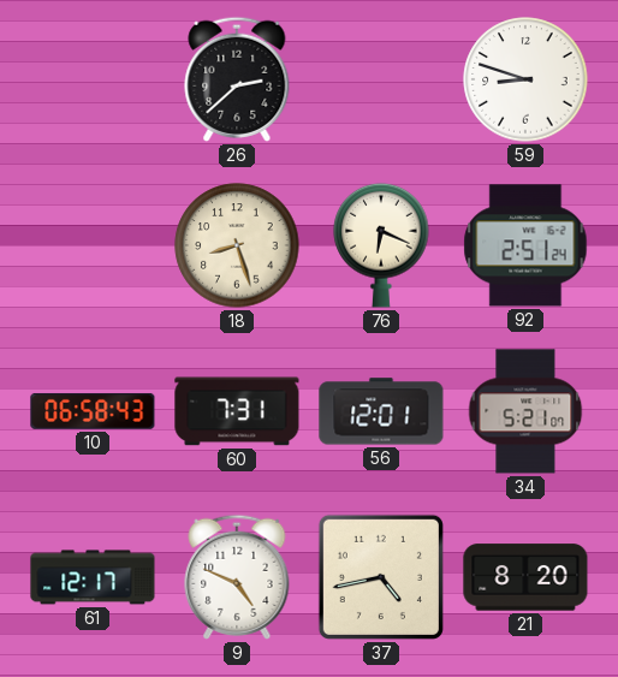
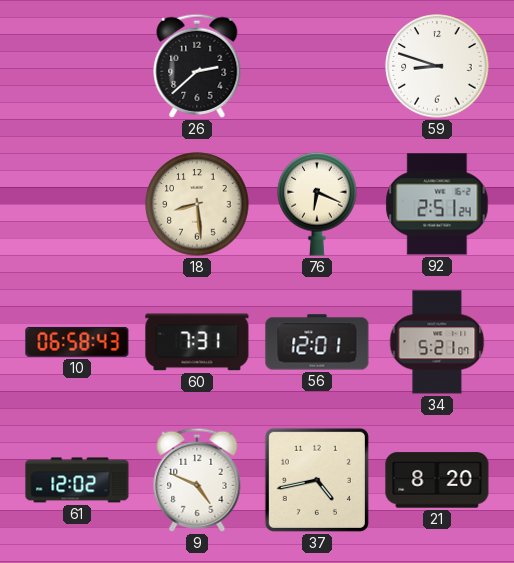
18: 8:27 -> 8:29
61: 12:17 -> 12:02
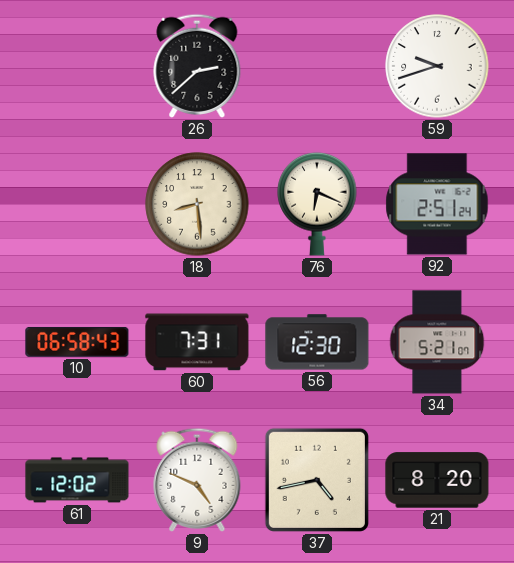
59: 8:48 -> 9:42
56: 12:01 -> 12:30
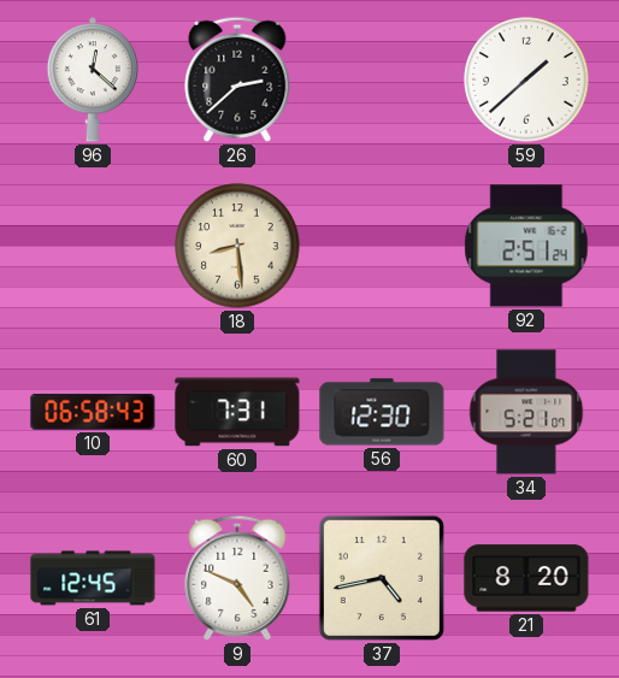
96: none -> 12:22
59: 9:42 -> 1:38
76: 6:19 -> none
61: 12:02 -> 12:45
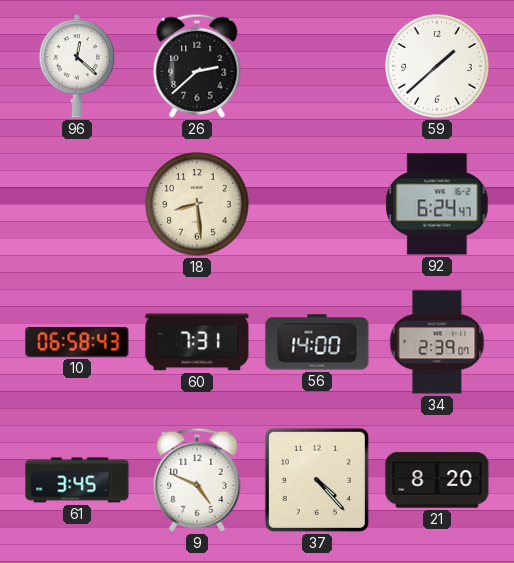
92: 2:51 -> 6:24
56: 12:30 -> 14:00
34: 5:21 -> 2:39
61: 12:45 -> 3:45
37: 4:43 -> 4:23
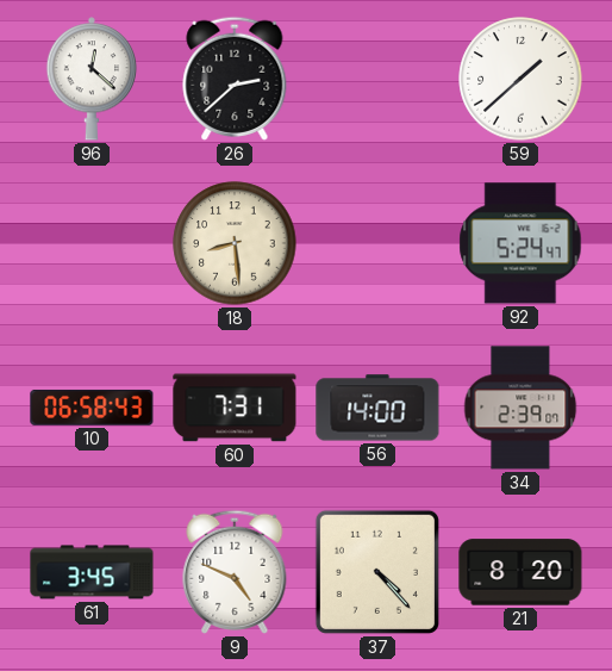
92: 6:24 -> 5:24
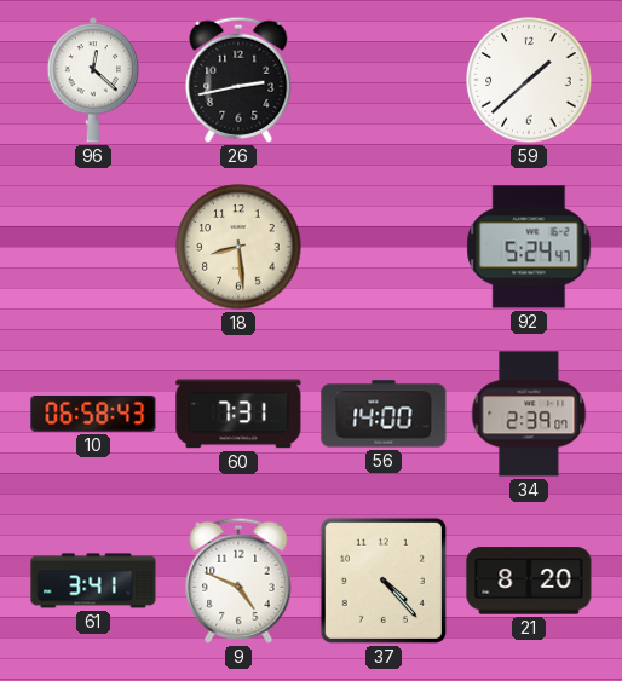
26: 2:38 -> 2:43
61: 3:45 -> 3:41
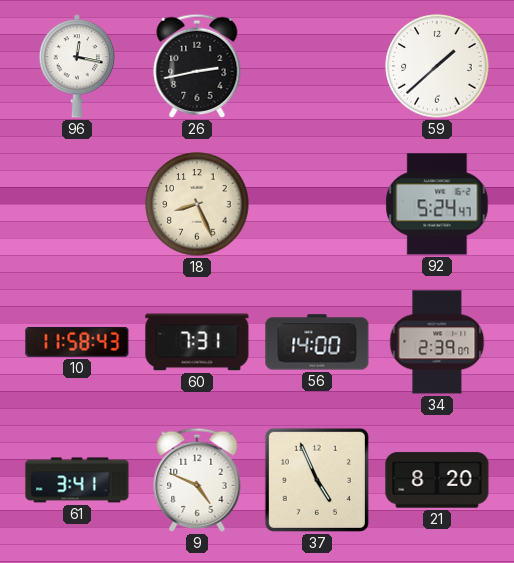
96: 12:22 -> 12:17
18: 8:29 -> 8:26
10: 06:58 -> 11:58
37: 4:23 -> 4:56
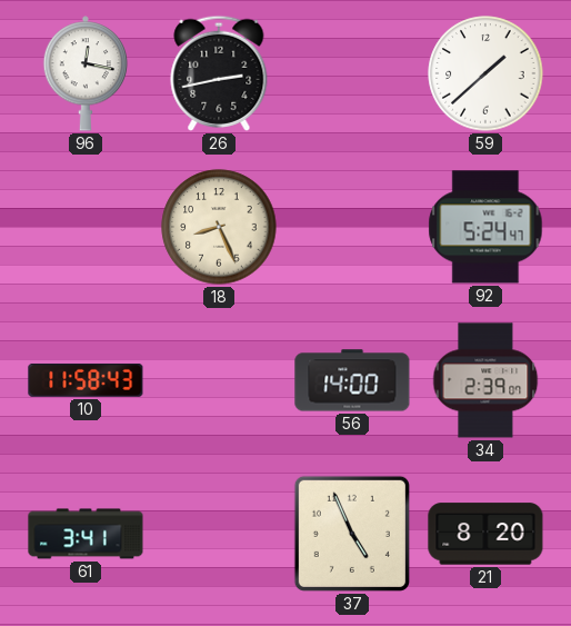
60: 7:31 -> none
9: 4:49 -> none
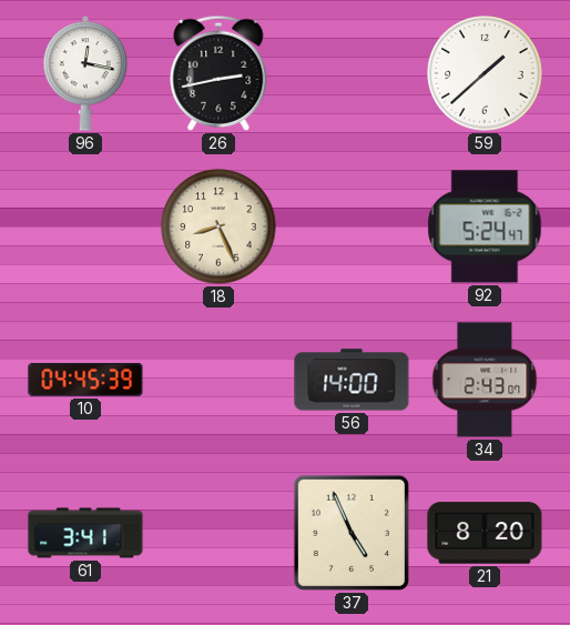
10: 11:58 -> 04:45
34: 2:39 -> 2:43
